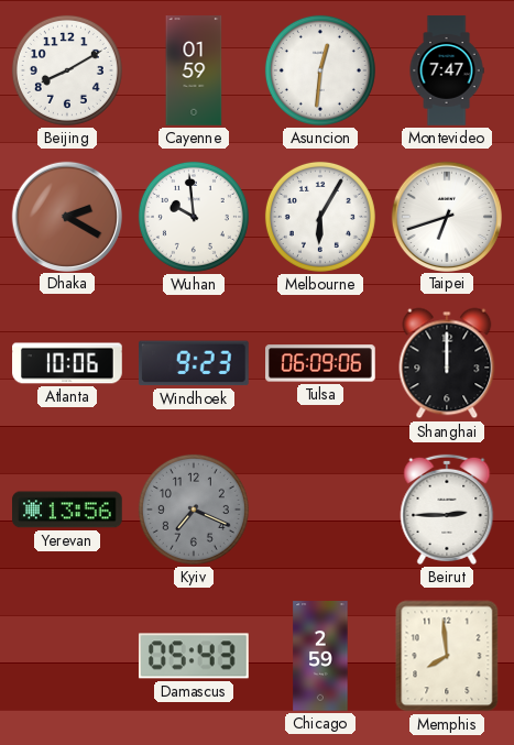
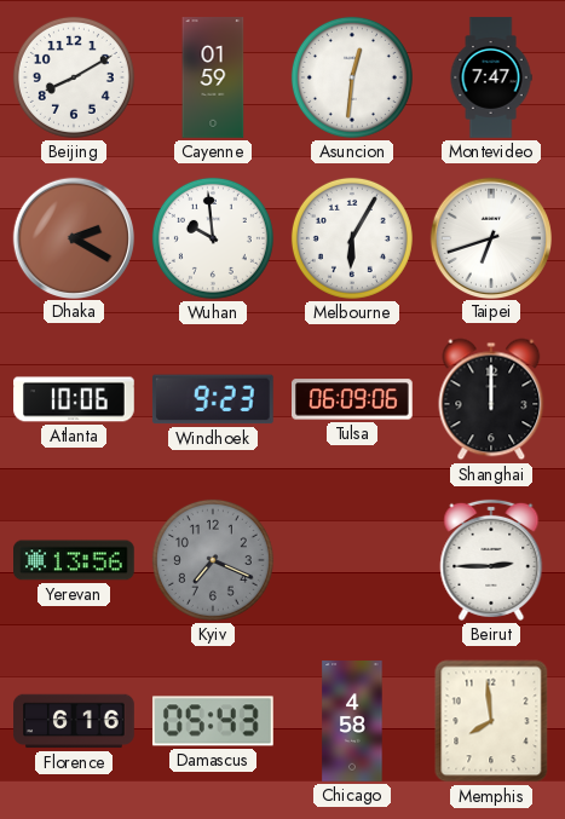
Florence: none -> 6:16
Chicago: 2:59 -> 4:58
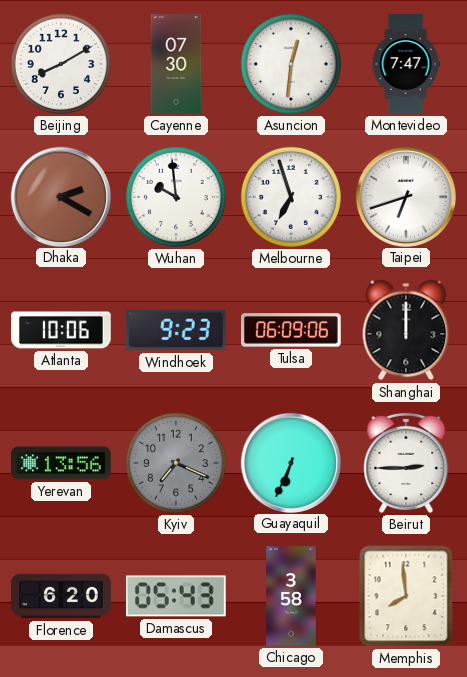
Cayenne: 01:59 -> 07:30
Melbourne: 6:05 -> 6:57
Guayaquil: none -> 6:34
Florence: 6:16 -> 6:20
Chicago: 4:58 -> 3:58
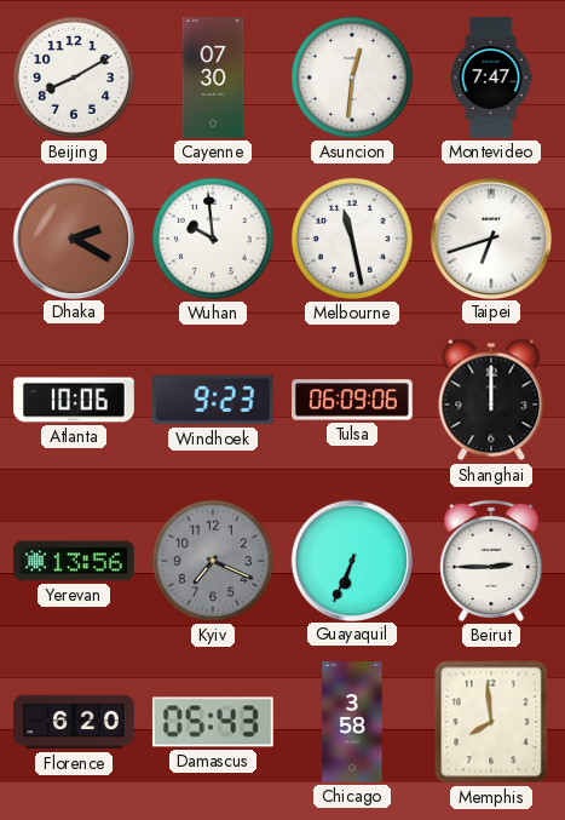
Melbourne: 6:57 -> 11:28
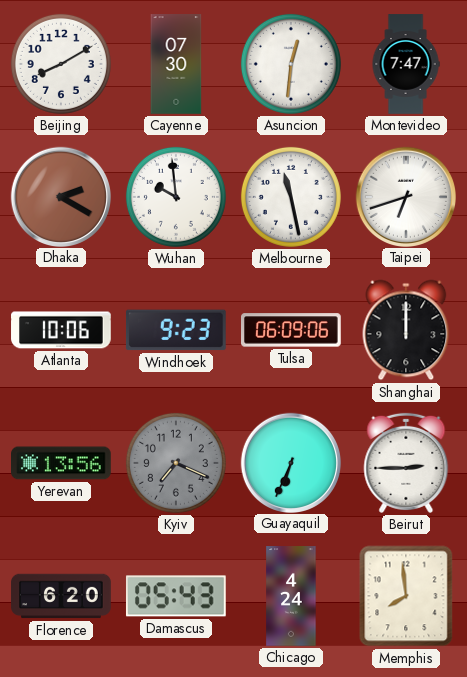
Chicago: 3:58 -> 4:24
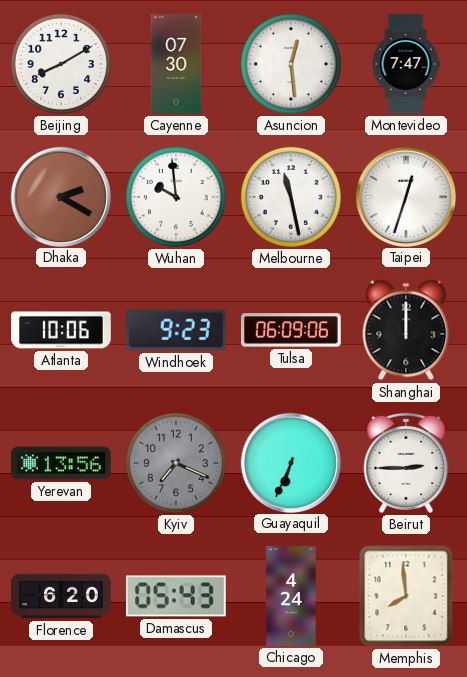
Asuncion: 12:31 -> 12:29
Taipei: 6:42 -> 12:33
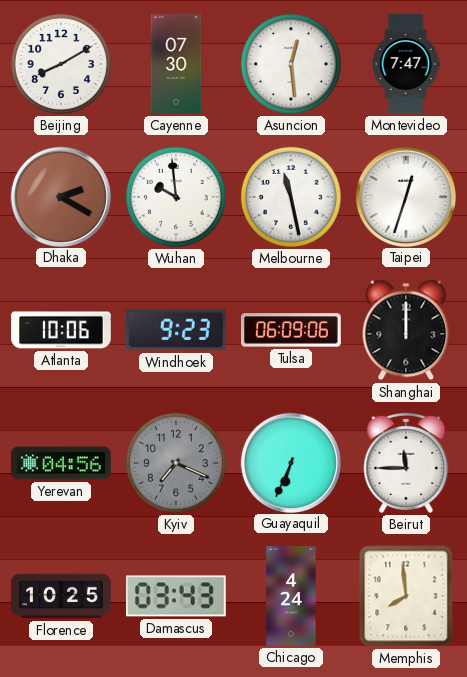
Yerevan: 13:56 -> 04:56
Beirut: 2:45 -> 11:45
Florence: 6:20 -> 10:25
Damascus: 05:43 -> 03:43
